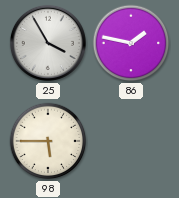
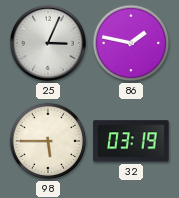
25: 3:55 -> 3:04
32: none -> 03:19
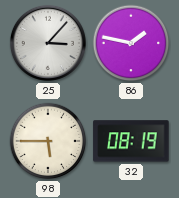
25: 3:04 -> 3:07
32: 03:19 -> 08:19
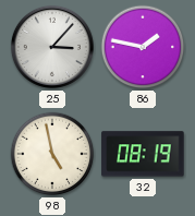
98: 5:45 -> 4:58
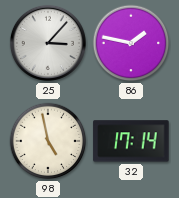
32: 08:19 -> 17:14
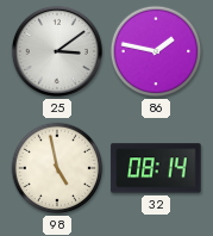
25: 3:07 -> 3:09
32: 17:14 -> 08:14
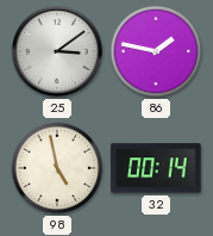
32: 08:14 -> 00:14
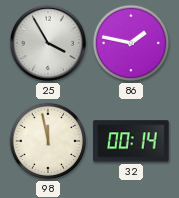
25: 3:09 -> 3:55
98: 4:58 -> 11:58
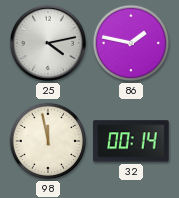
25: 3:55 -> 4:13
